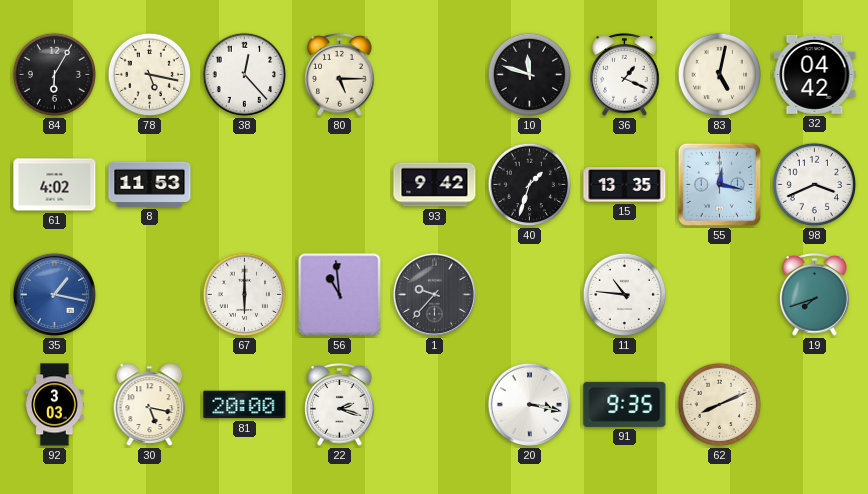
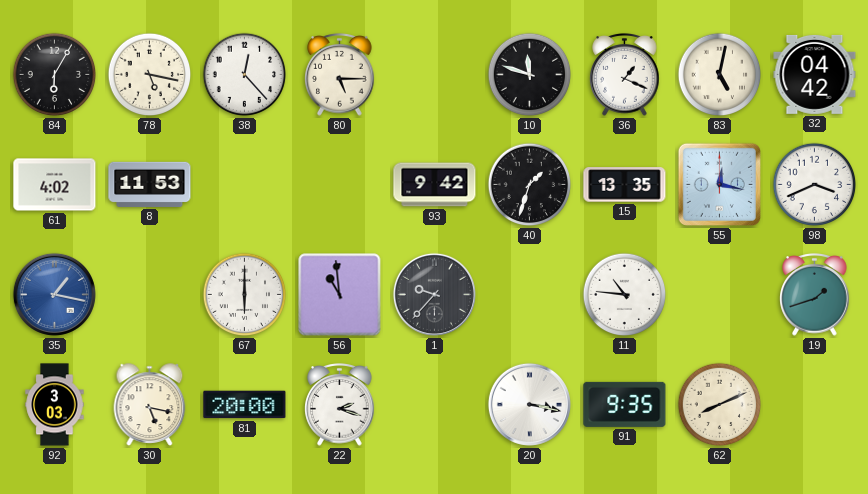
19: 7:42 -> 1:42
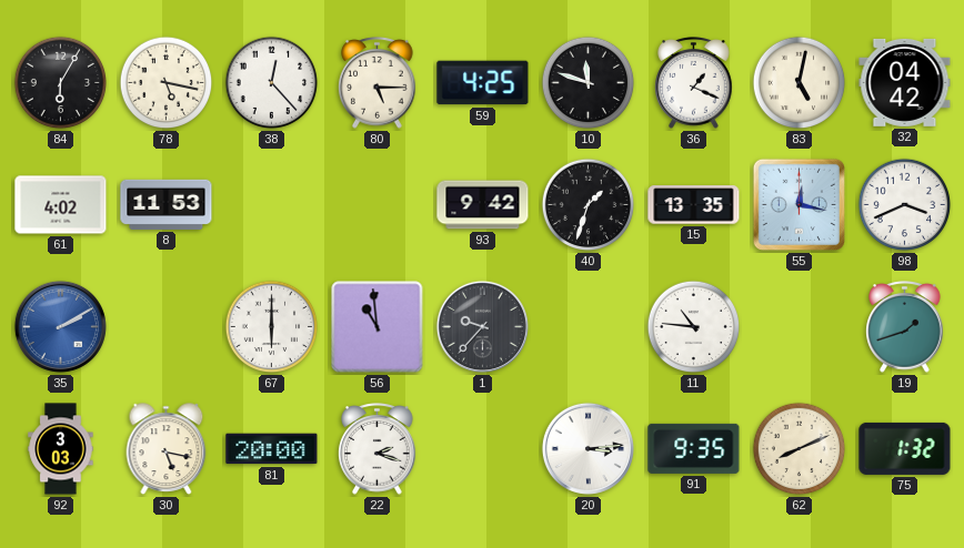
59: none -> 4:25
35: 1:17 -> 2:10
20: 3:17 -> 3:14
75: none -> 1:32
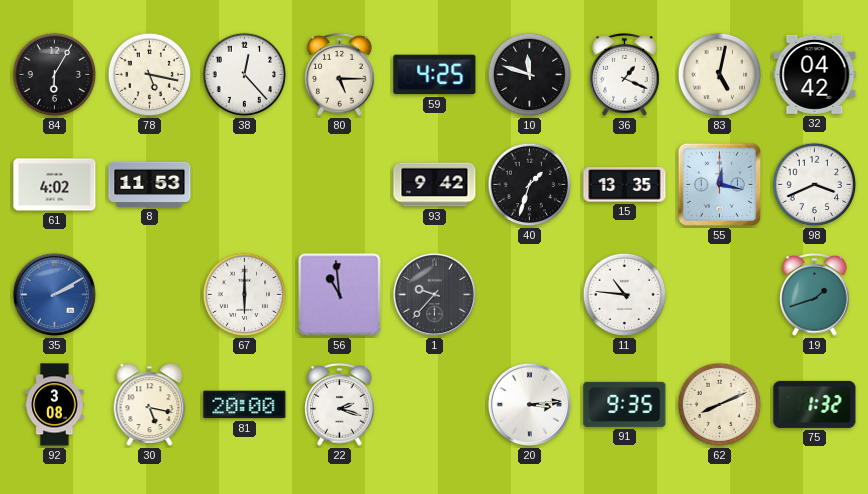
92: 3:03 -> 3:08
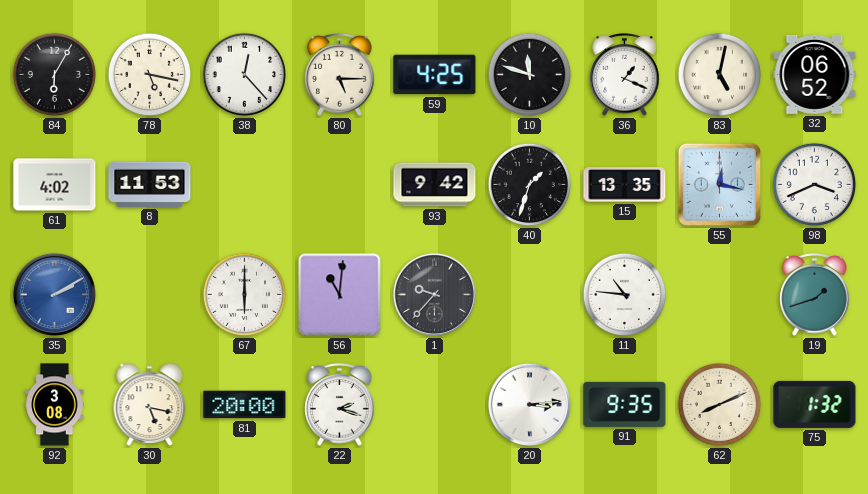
32: 04:42 -> 06:52
56: 10:59 -> 11:01
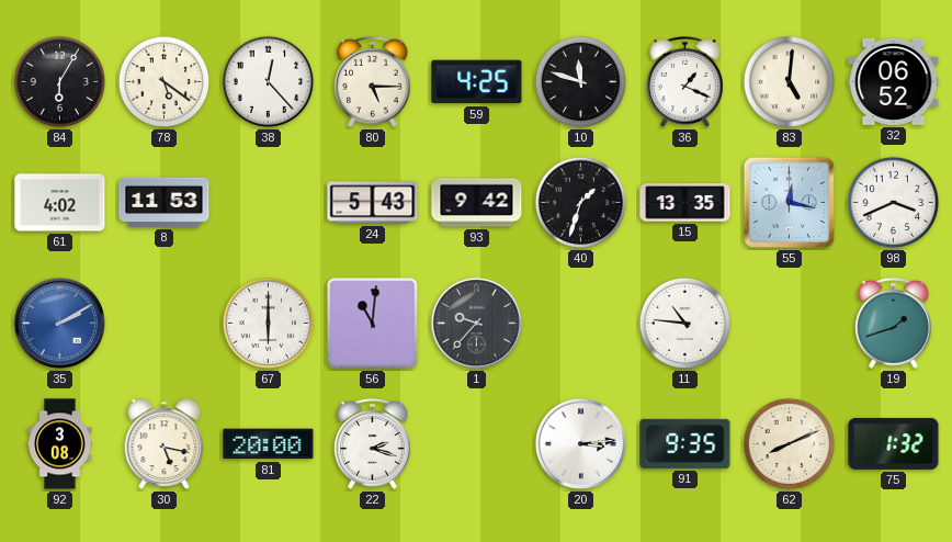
78: 5:17 -> 5:21
83: 5:02 -> 5:01
24: none -> 5:43
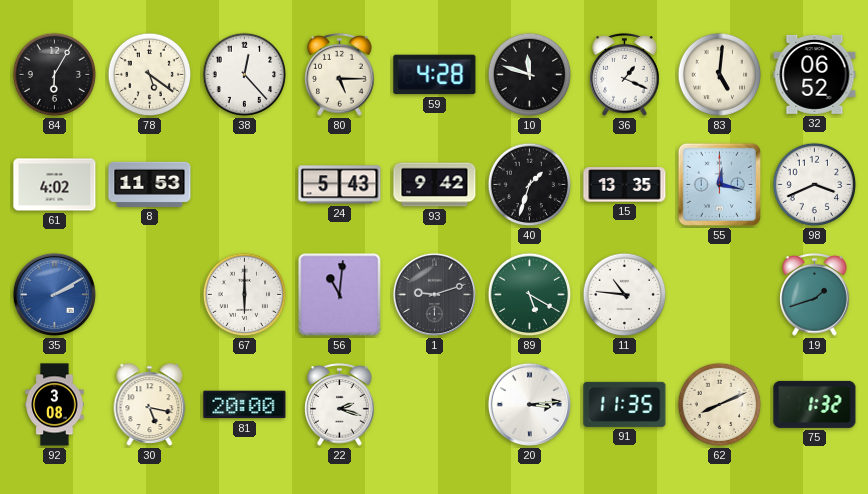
59: 4:25 -> 4:28
1: 9:37 -> 9:12
89: none -> 5:20
91: 9:35 -> 11:35
